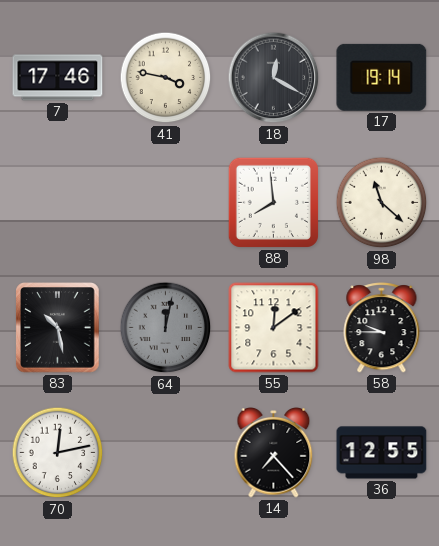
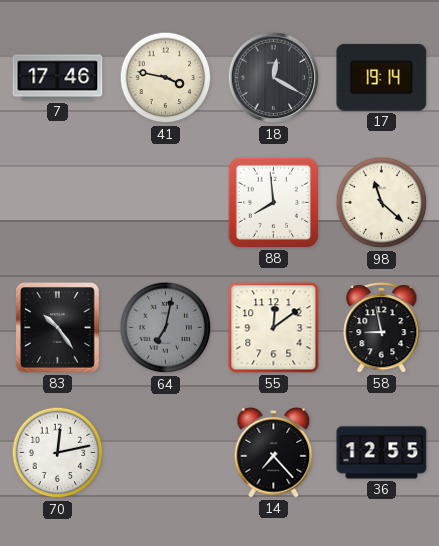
83: 10:28 -> 10:24
64: 12:02 -> 7:02
58: 9:45 -> 8:58
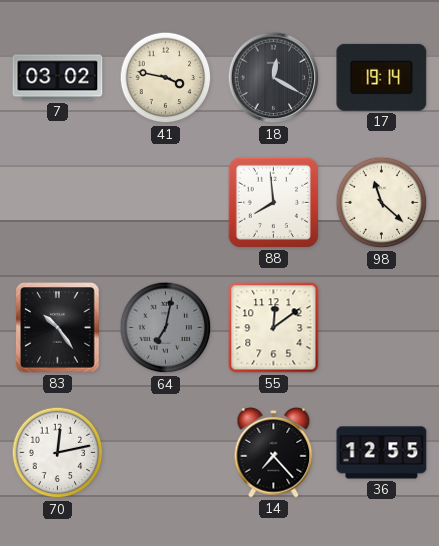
7: 17:46 -> 03:02
58: 8:58 -> none
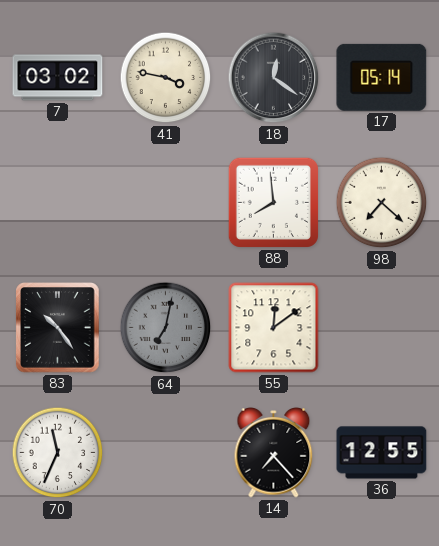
18: 12:20 -> 12:21
17: 19:14 -> 05:14
98: 11:22 -> 7:22
70: 12:13 -> 11:34
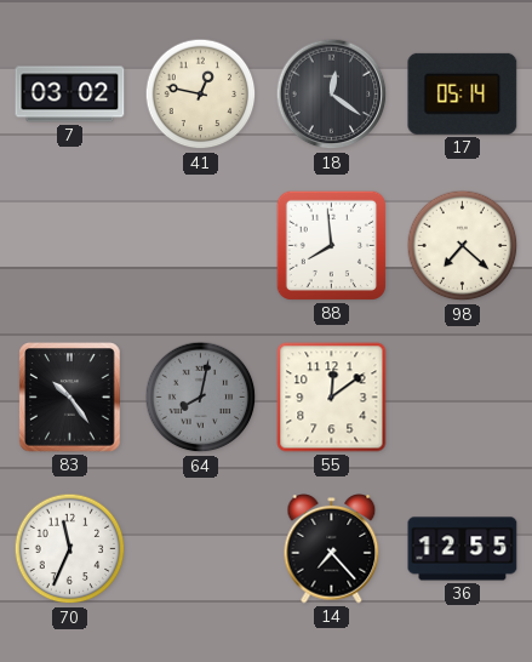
41: 3:47 -> 12:47
64: 7:02 -> 8:02
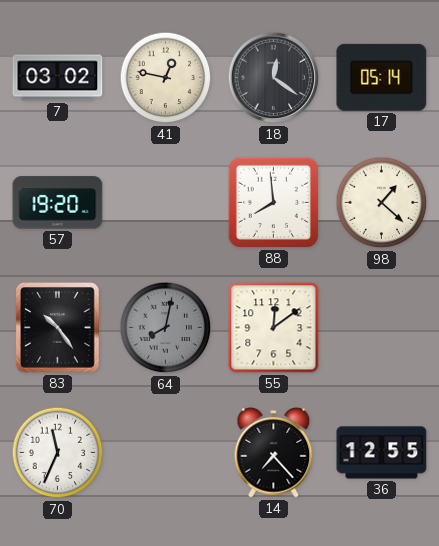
57: none -> 19:20
98: 7:22 -> 1:22
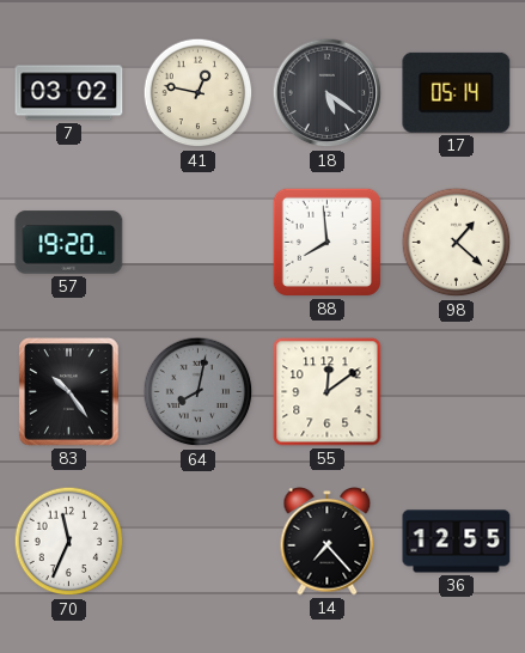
18: 12:21 -> 5:21
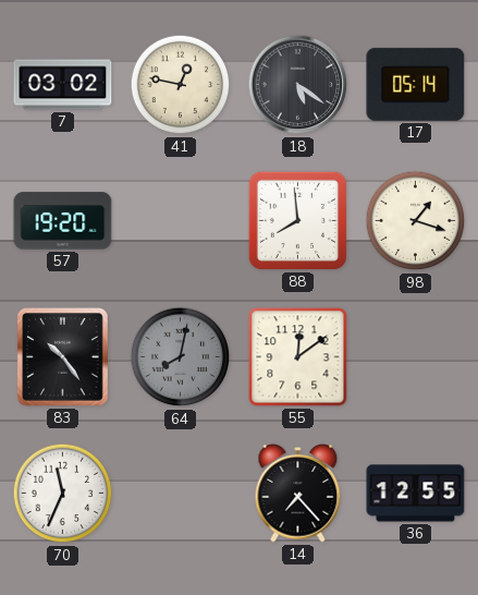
98: 1:22 -> 1:18
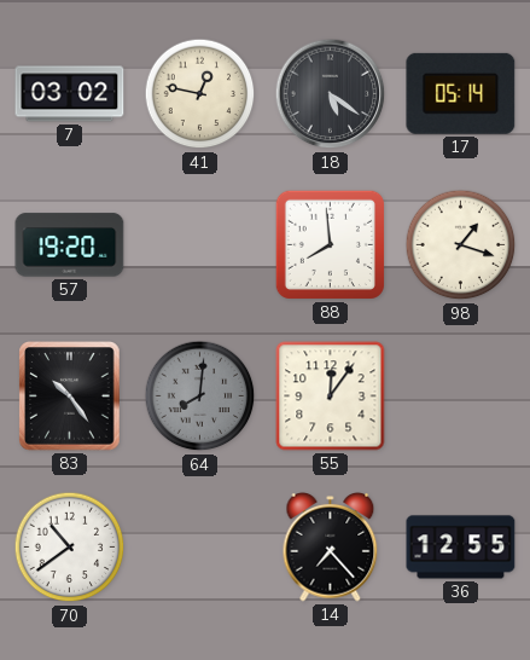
64: 8:02 -> 8:01
55: 12:09 -> 12:06
70: 11:34 -> 10:39
